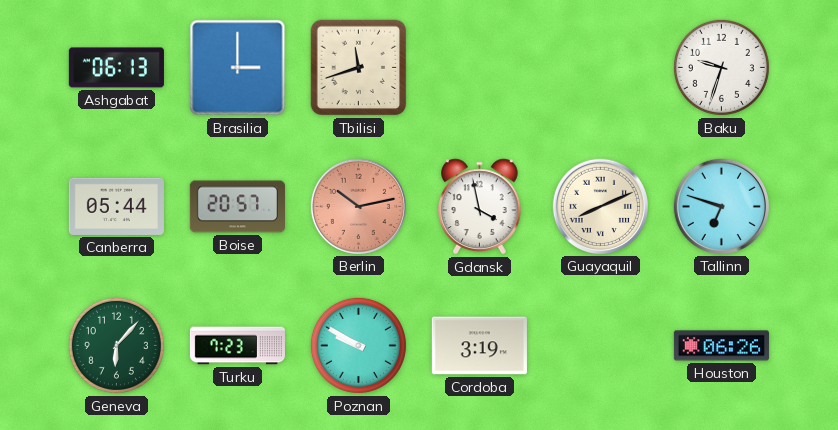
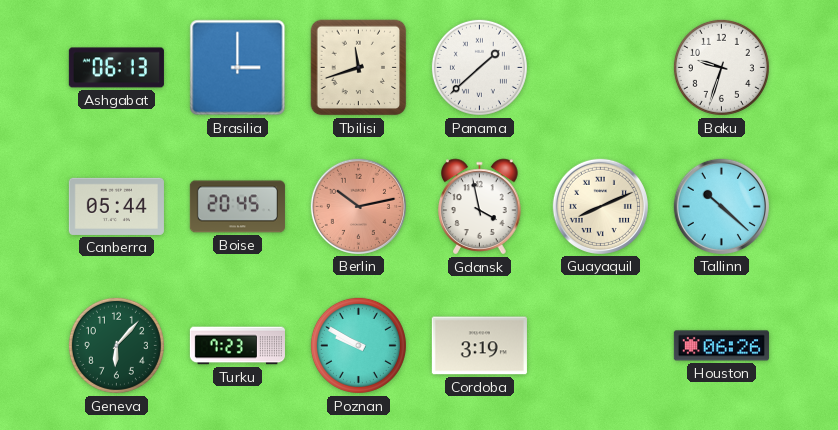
Panama: none -> 1:38
Boise: 20:57 -> 20:45
Tallinn: 6:48 -> 10:22
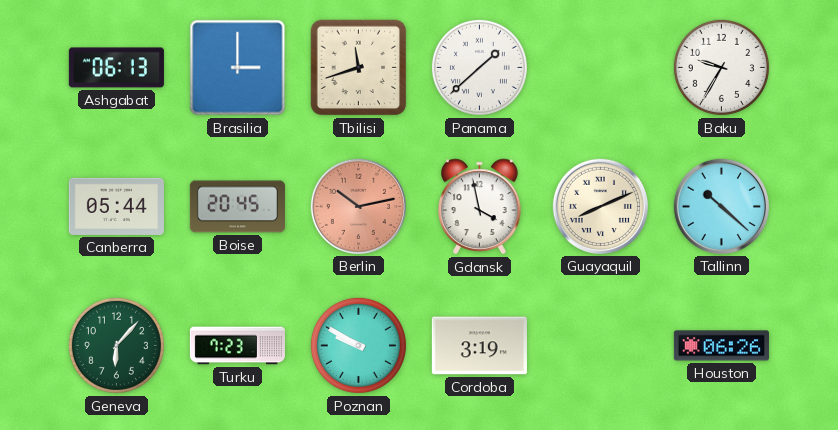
Baku: 9:33 -> 9:35
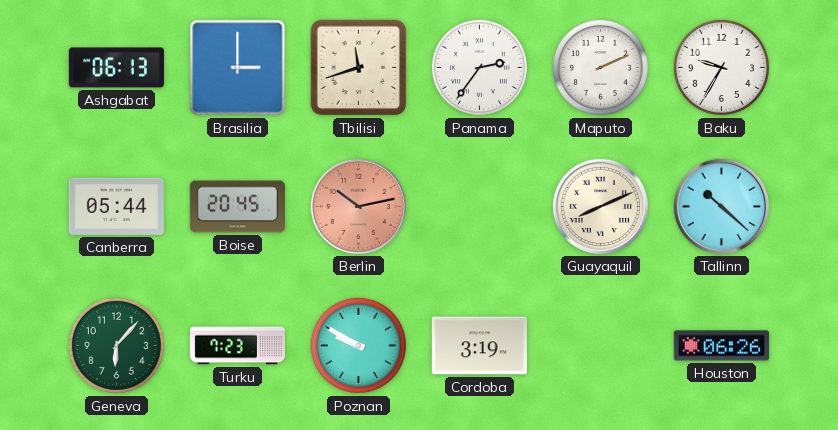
Panama: 1:38 -> 2:36
Maputo: none -> 2:11
Gdansk: 3:58 -> none
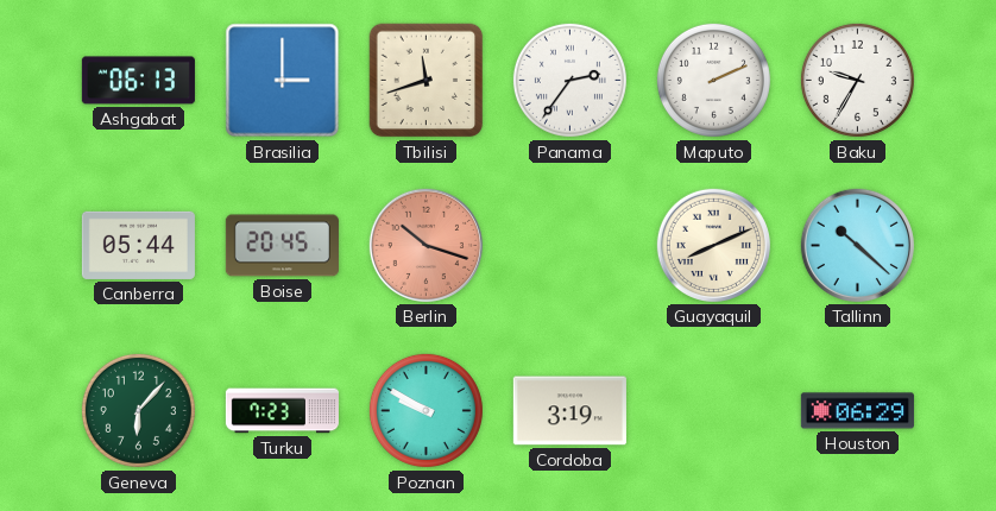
Berlin: 10:13 -> 10:18
Houston: 06:26 -> 06:29
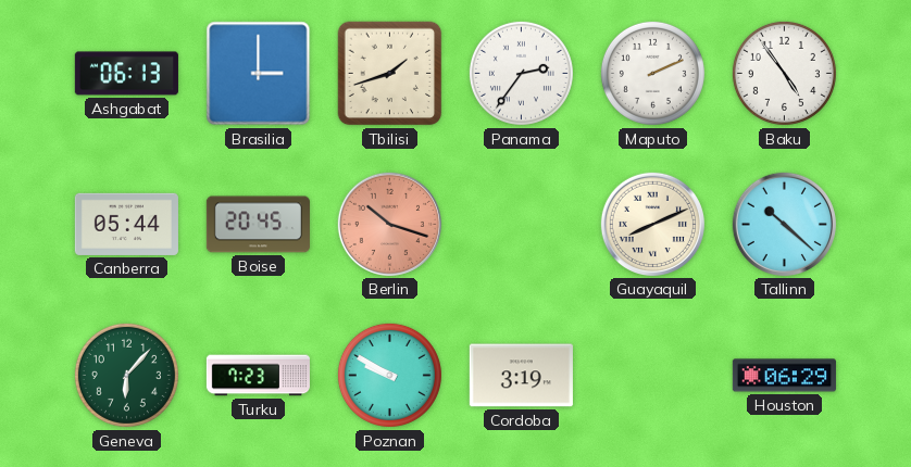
Tbilisi: 11:42 -> 1:42
Baku: 9:35 -> 4:54
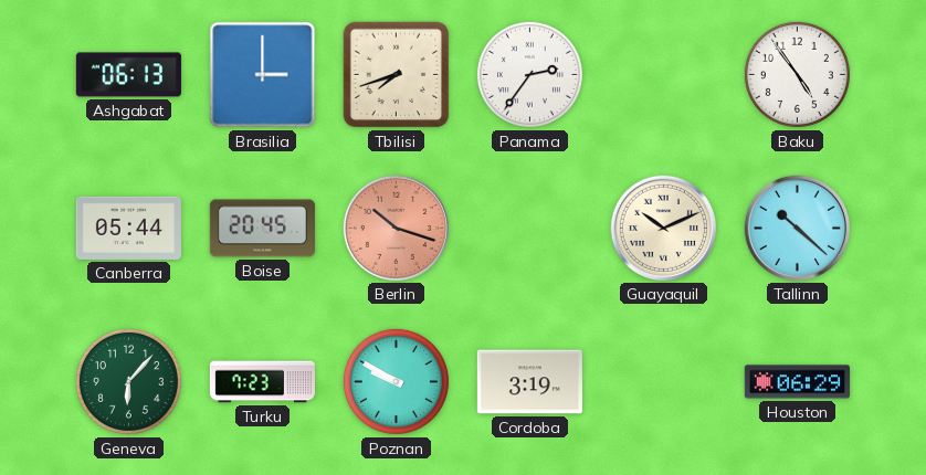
Tbilisi: 1:42 -> 7:42
Maputo: 2:11 -> none
Guayaquil: 8:11 -> 10:11
